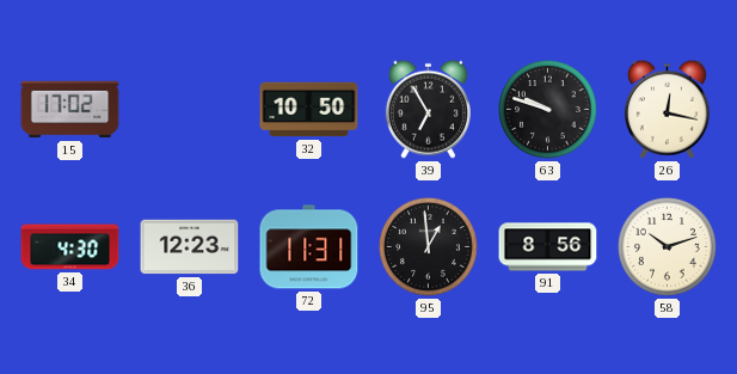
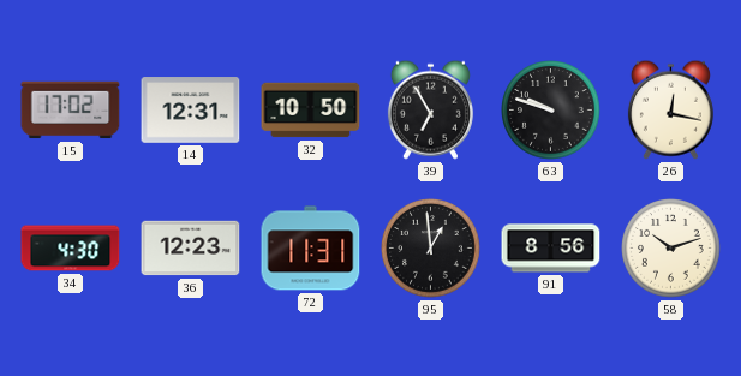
14: none -> 12:31
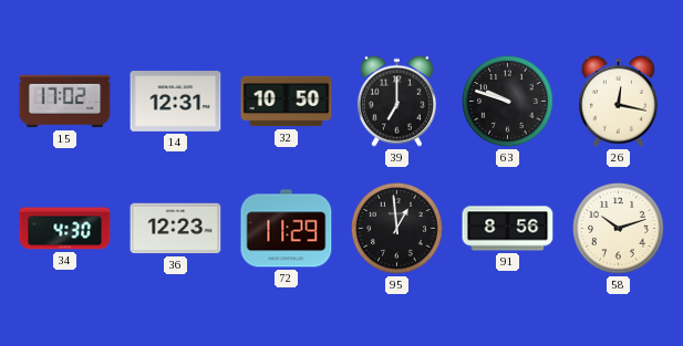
39: 6:55 -> 7:00
72: 11:31 -> 11:29
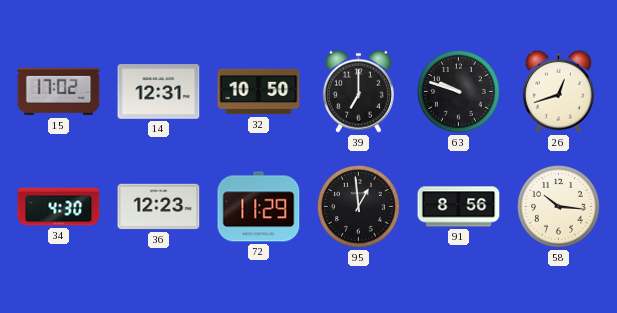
26: 12:17 -> 12:42
58: 10:12 -> 10:16
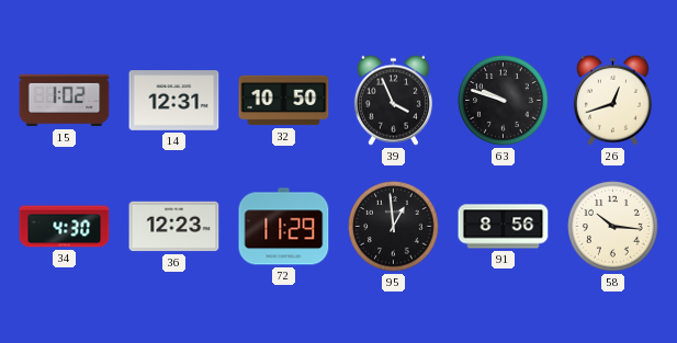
15: 17:02 -> 1:02
39: 7:00 -> 3:56
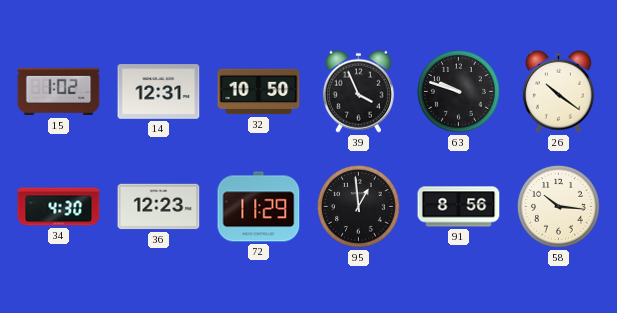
26: 12:42 -> 10:21
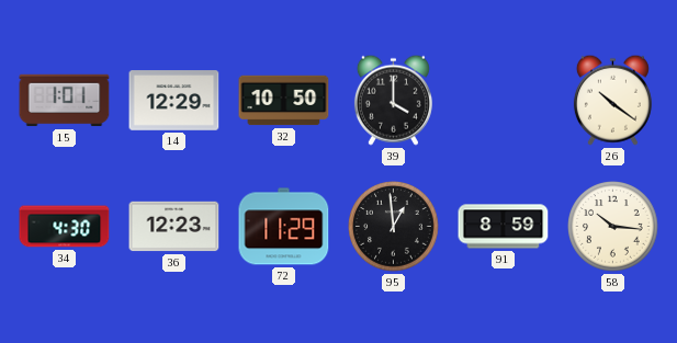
15: 1:02 -> 1:01
14: 12:31 -> 12:29
39: 3:56 -> 4:00
63: 9:48 -> none
91: 8:56 -> 8:59
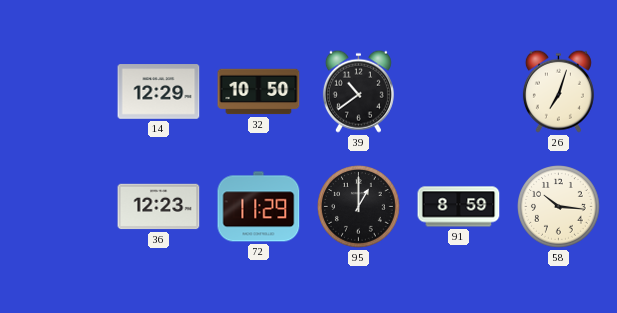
15: 1:01 -> none
39: 4:00 -> 10:39
26: 10:21 -> 7:03
34: 4:30 -> none
95: 12:59 -> 1:00
